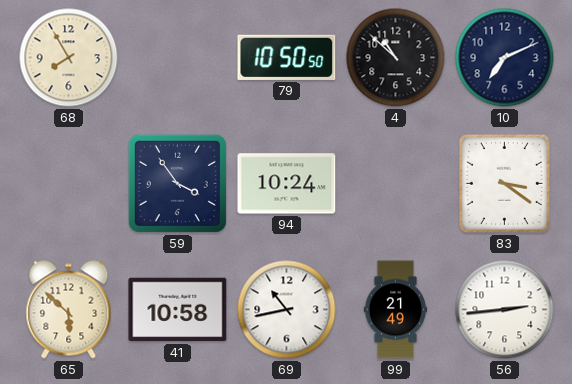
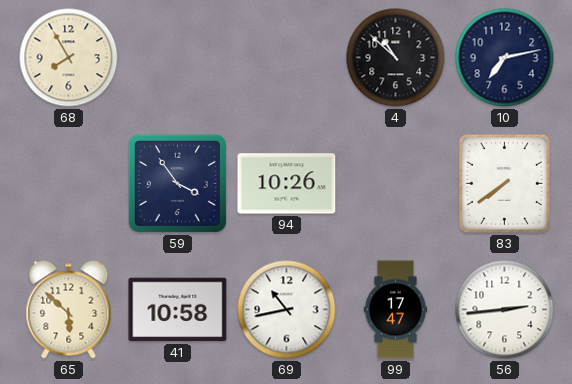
79: 10:50 -> none
10: 7:11 -> 7:13
94: 10:24 -> 10:26
83: 3:21 -> 7:39
99: 21:49 -> 17:47
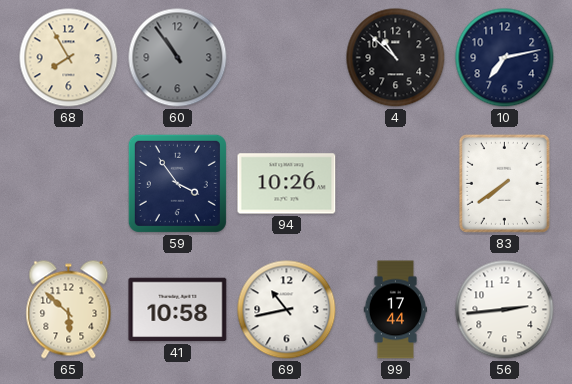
60: none -> 10:54
99: 17:47 -> 17:44
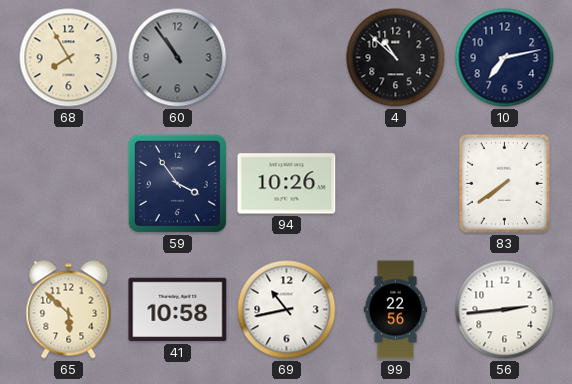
99: 17:44 -> 22:56
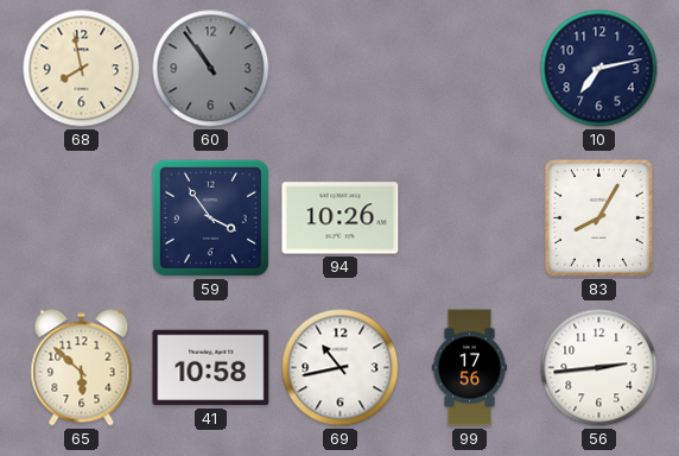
68: 7:55 -> 7:58
4: 10:52 -> none
83: 7:39 -> 8:05
99: 22:56 -> 17:56
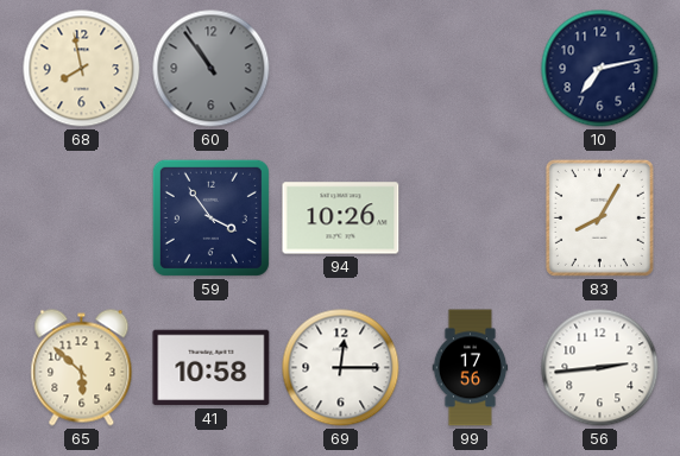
69: 10:43 -> 12:15
